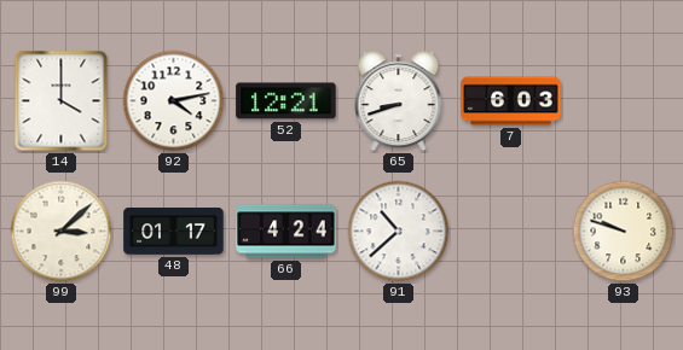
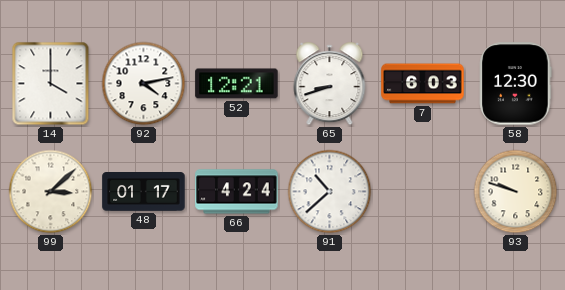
58: none -> 12:30
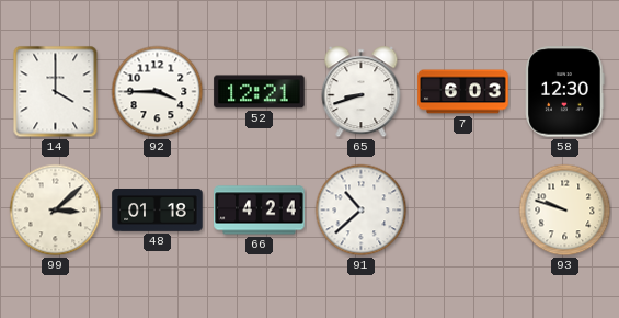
92: 4:13 -> 3:45
48: 01:17 -> 01:18
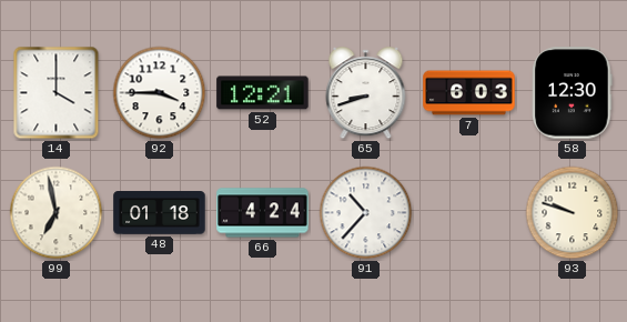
99: 3:08 -> 6:58
91: 10:38 -> 10:37
